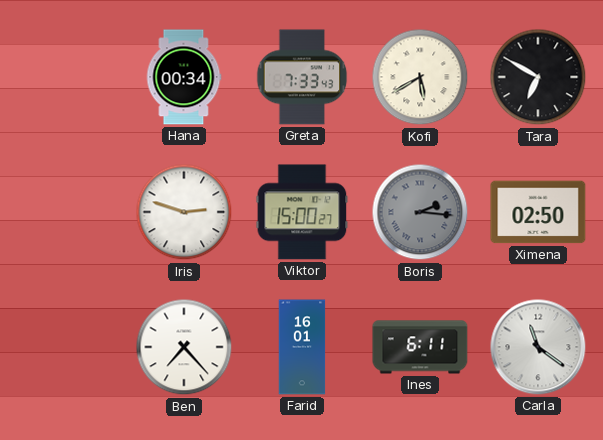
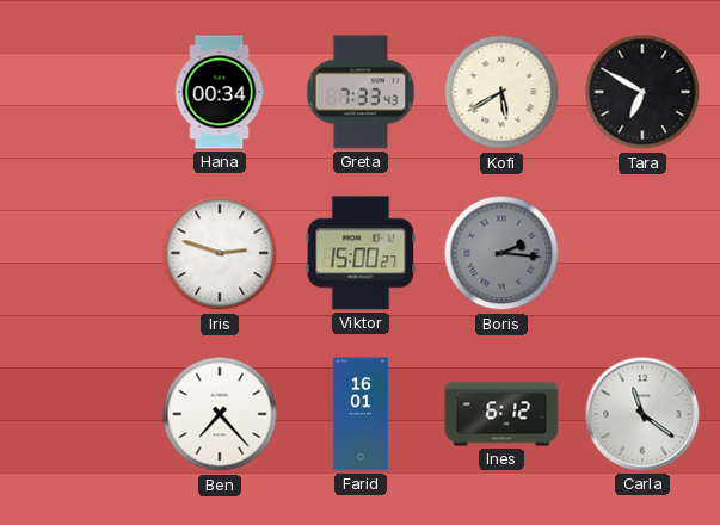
Ximena: 02:50 -> none
Ines: 6:11 -> 6:12
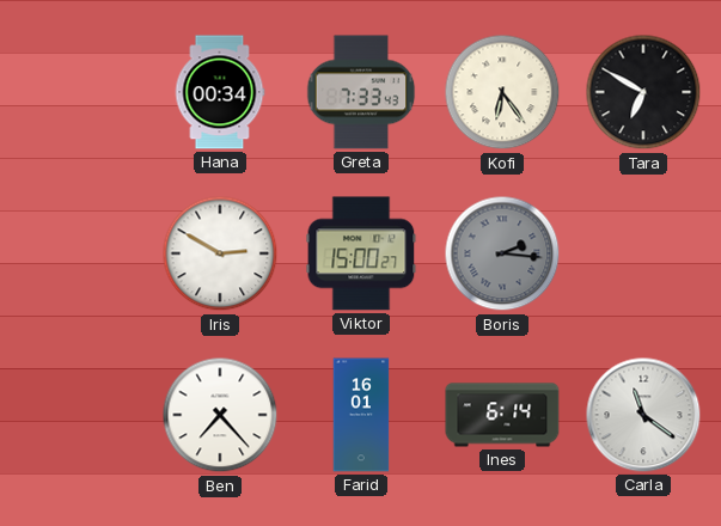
Kofi: 5:40 -> 6:24
Iris: 2:48 -> 2:50
Ines: 6:12 -> 6:14
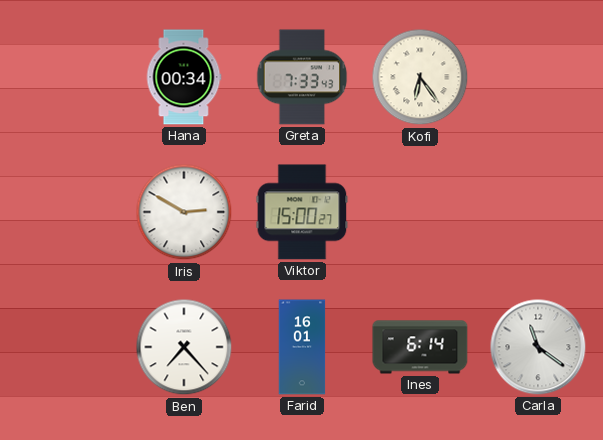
Tara: 6:50 -> none
Boris: 2:16 -> none
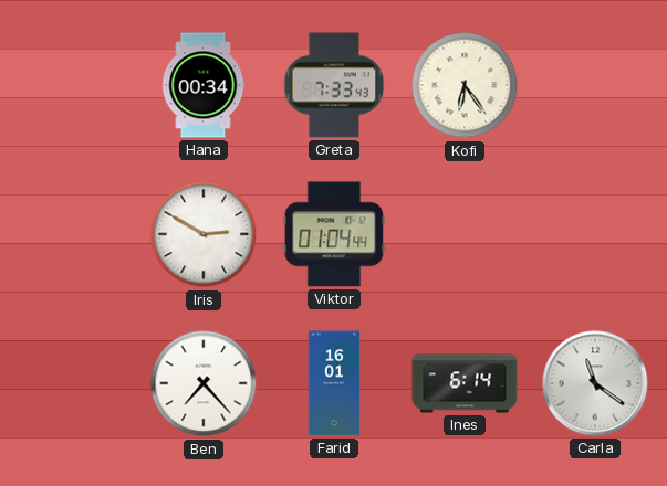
Viktor: 15:00 -> 01:04
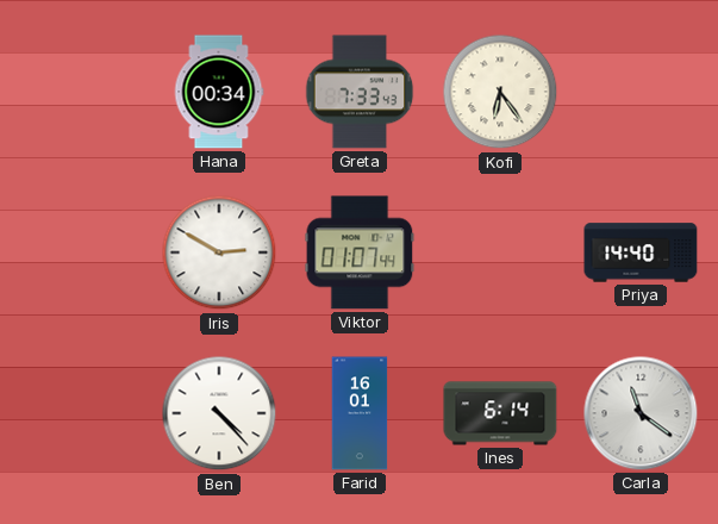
Viktor: 01:04 -> 01:07
Priya: none -> 14:40
Ben: 7:23 -> 4:23
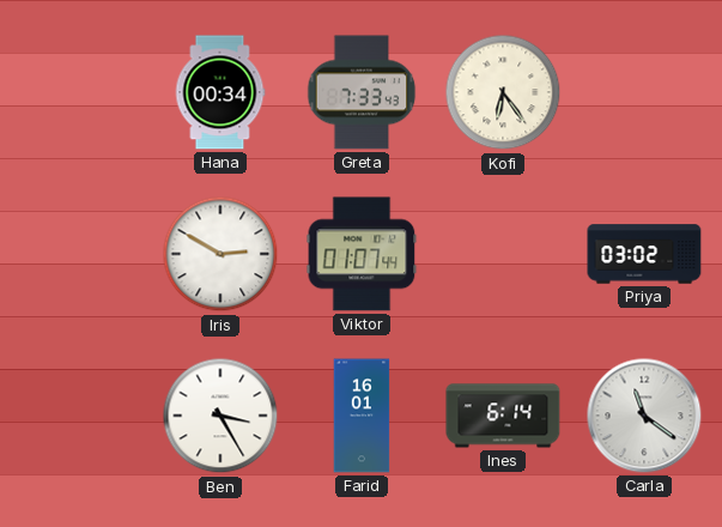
Priya: 14:40 -> 03:02
Ben: 4:23 -> 3:25
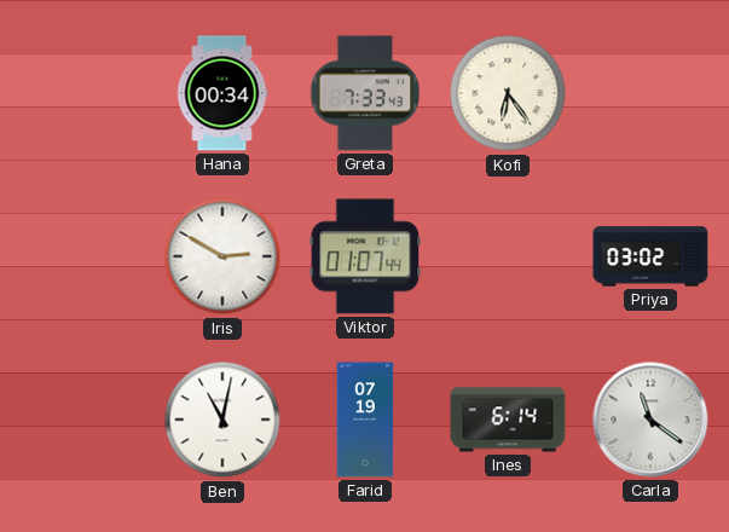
Ben: 3:25 -> 11:02
Farid: 16:01 -> 07:19
